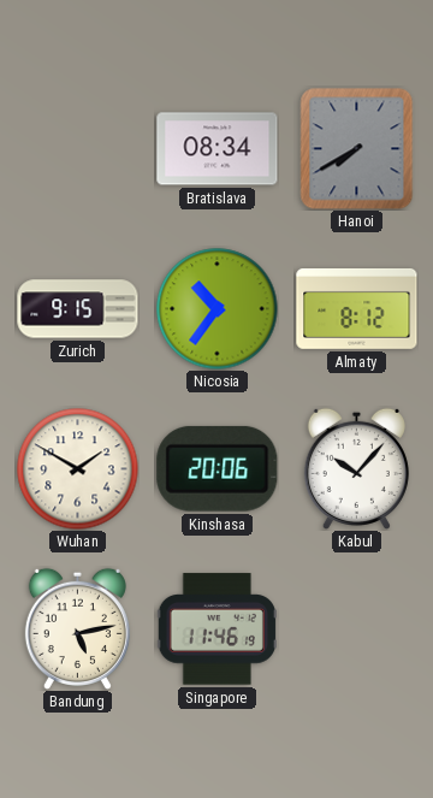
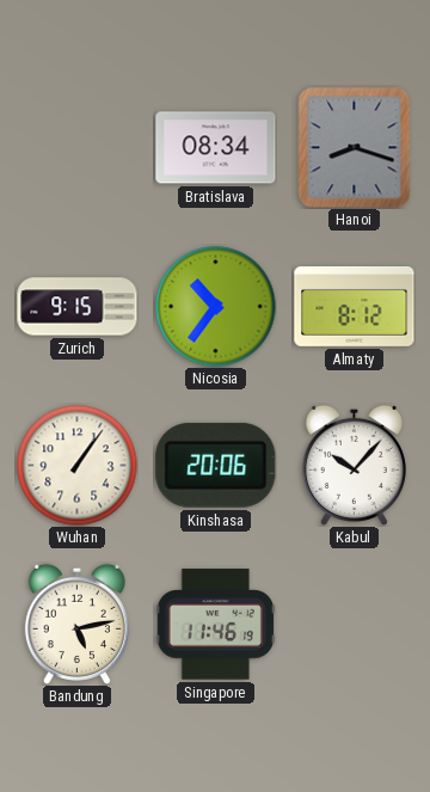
Hanoi: 7:40 -> 8:18
Wuhan: 1:50 -> 1:06
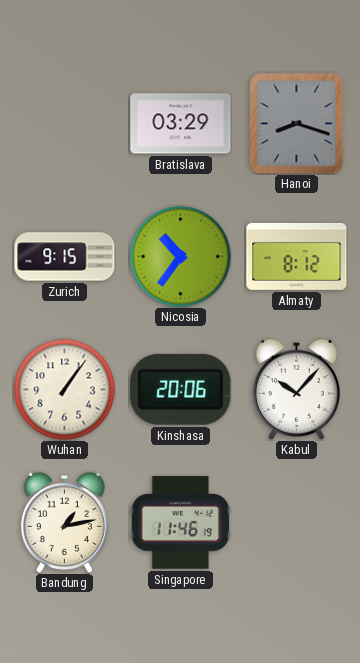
Bratislava: 08:34 -> 03:29
Bandung: 5:13 -> 1:13
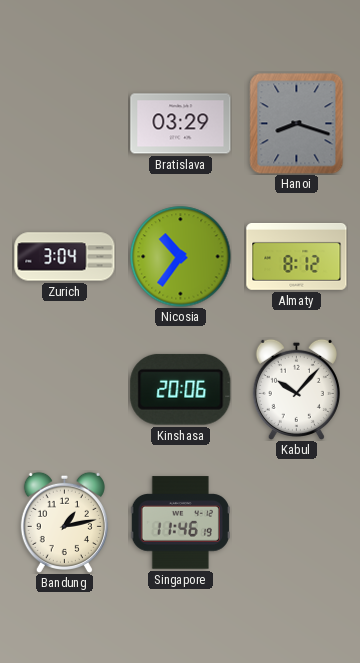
Zurich: 9:15 -> 3:04
Wuhan: 1:06 -> none
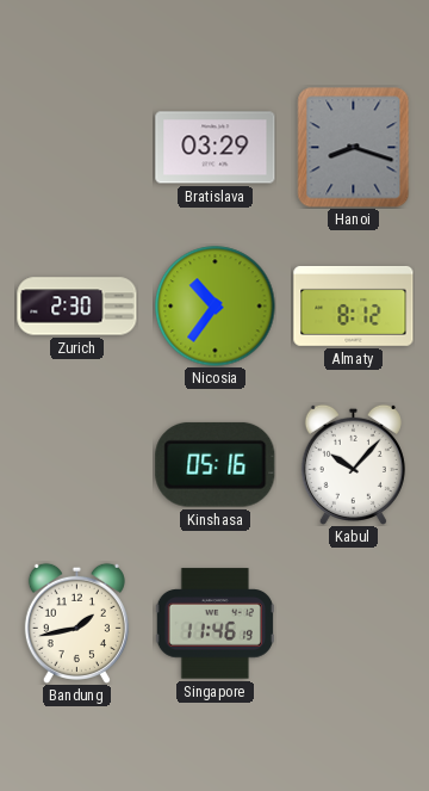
Zurich: 3:04 -> 2:30
Kinshasa: 20:06 -> 05:16
Bandung: 1:13 -> 1:43
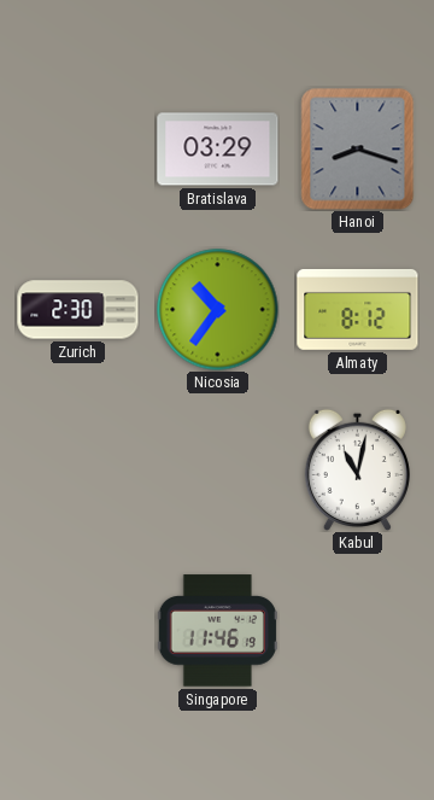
Kinshasa: 05:16 -> none
Kabul: 10:07 -> 11:02
Bandung: 1:43 -> none
